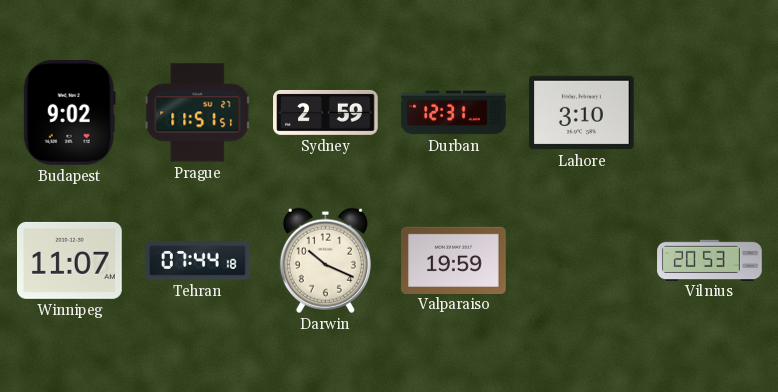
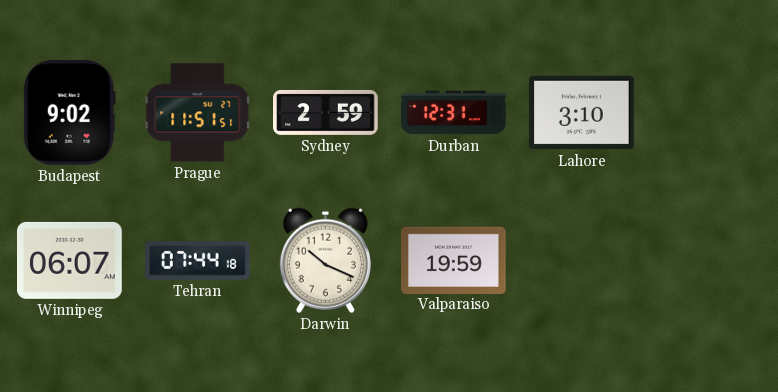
Winnipeg: 11:07 -> 06:07
Vilnius: 20:53 -> none
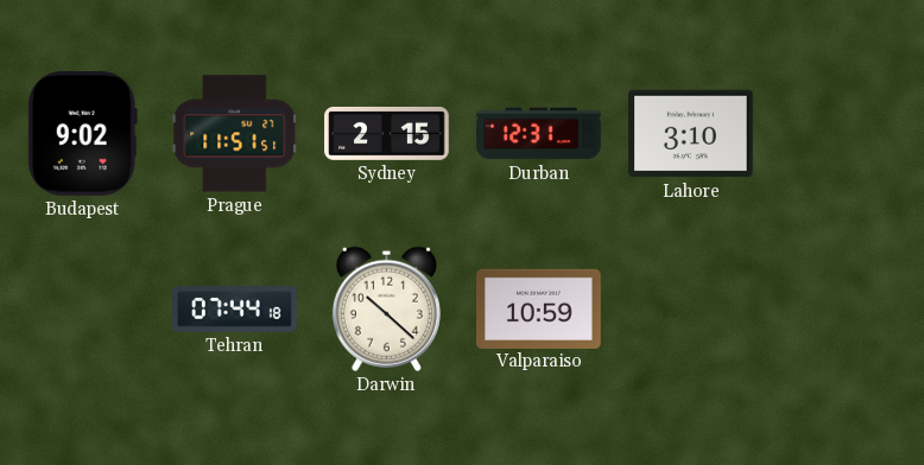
Sydney: 2:59 -> 2:15
Winnipeg: 06:07 -> none
Darwin: 10:19 -> 10:22
Valparaiso: 19:59 -> 10:59
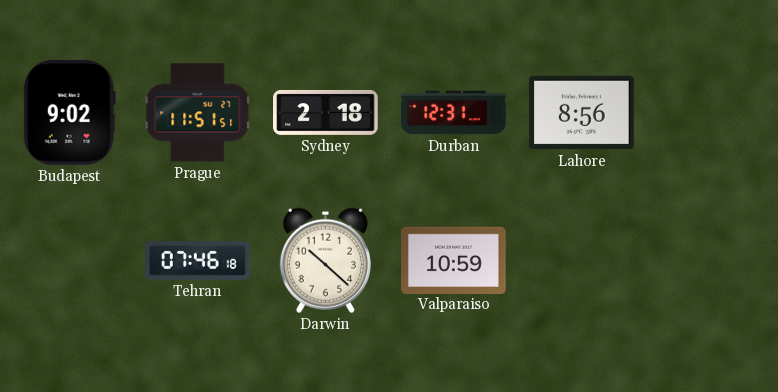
Sydney: 2:15 -> 2:18
Lahore: 3:10 -> 8:56
Tehran: 07:44 -> 07:46
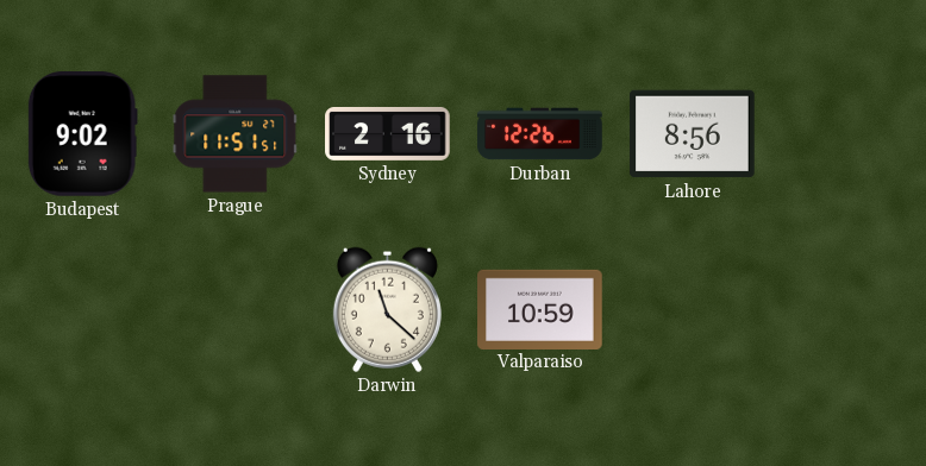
Sydney: 2:18 -> 2:16
Durban: 12:31 -> 12:26
Tehran: 07:46 -> none
Darwin: 10:22 -> 11:22
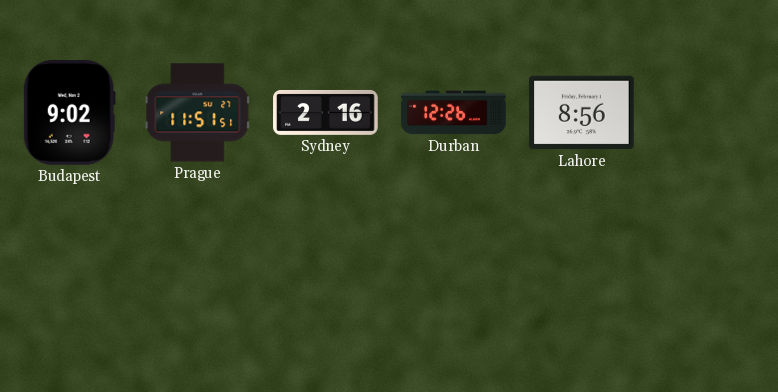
Darwin: 11:22 -> none
Valparaiso: 10:59 -> none
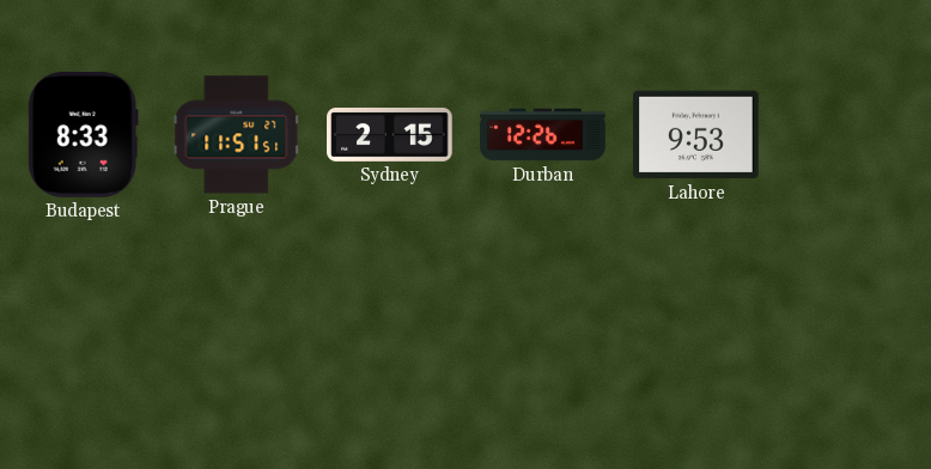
Budapest: 9:02 -> 8:33
Sydney: 2:16 -> 2:15
Lahore: 8:56 -> 9:53
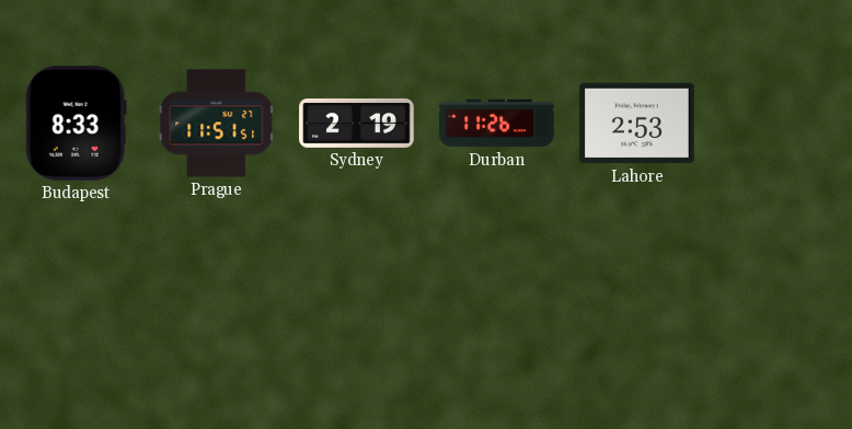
Sydney: 2:15 -> 2:19
Durban: 12:26 -> 11:26
Lahore: 9:53 -> 2:53
